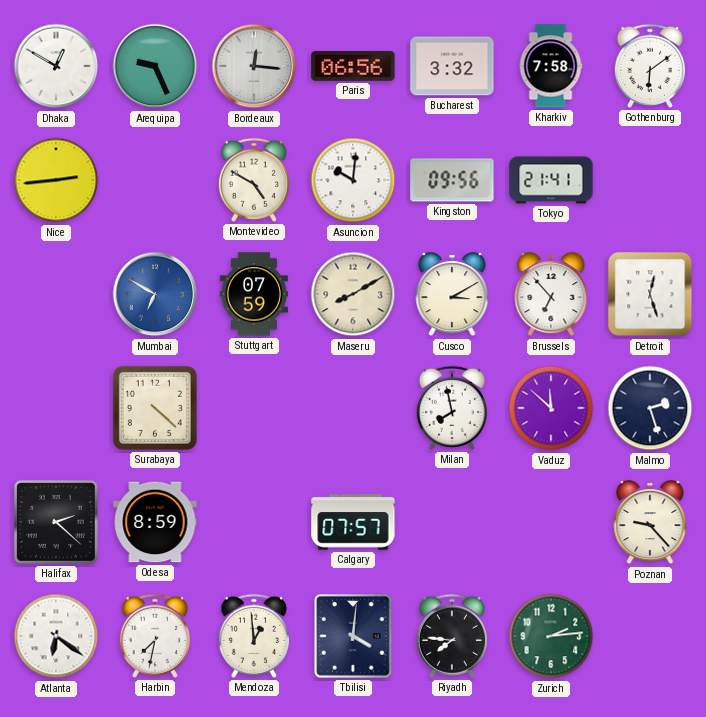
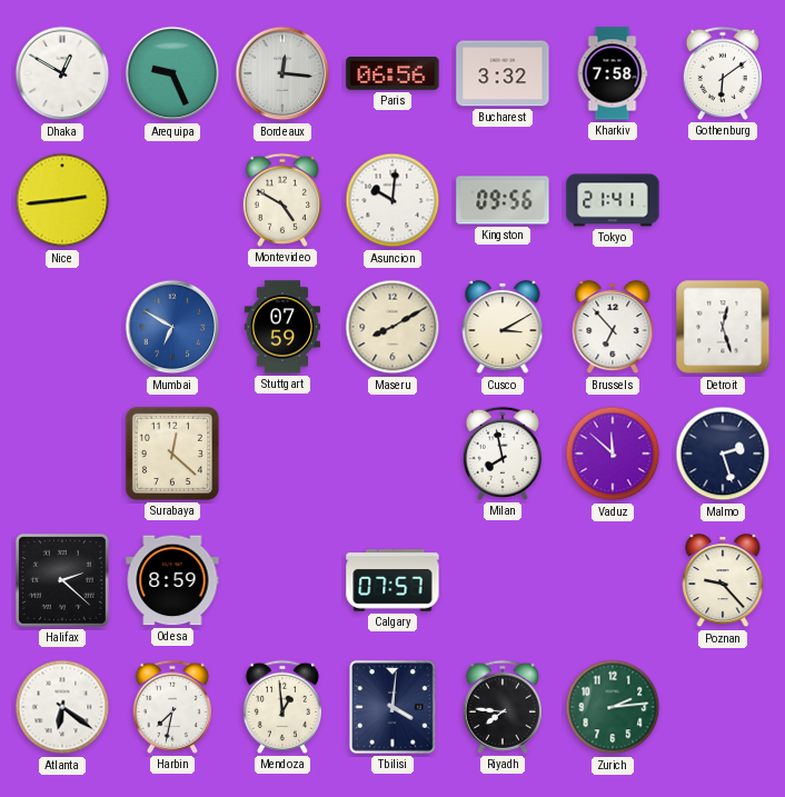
Surabaya: 4:22 -> 12:22
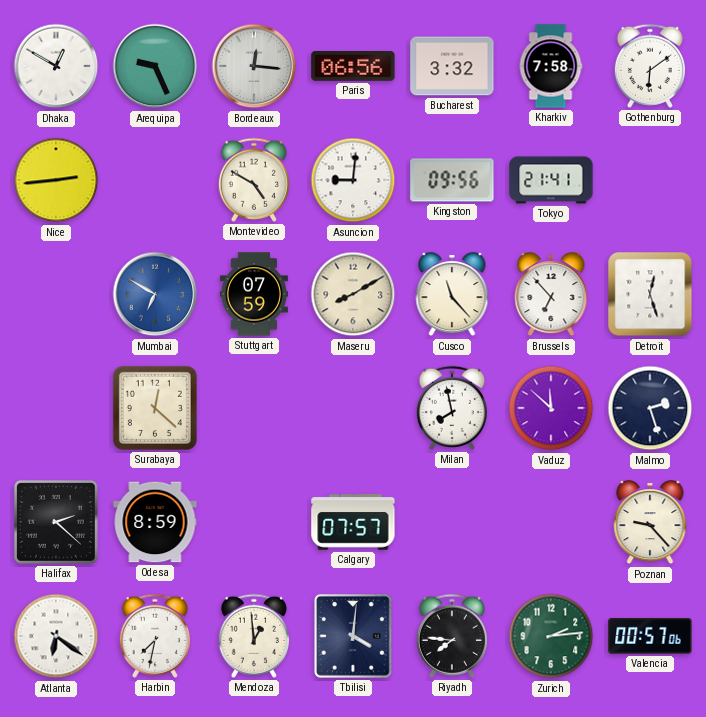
Asuncion: 10:01 -> 9:01
Cusco: 3:10 -> 11:23
Valencia: none -> 00:57
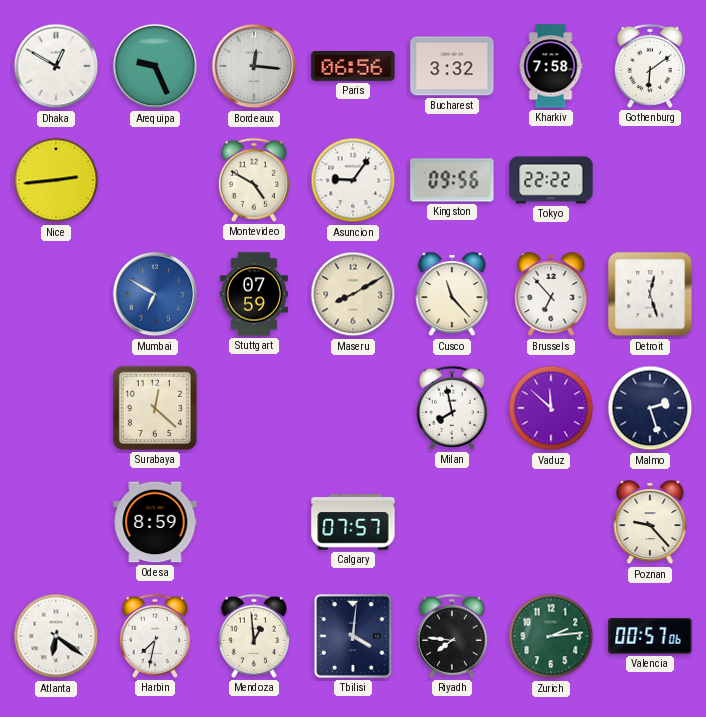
Asuncion: 9:01 -> 9:06
Tokyo: 21:41 -> 22:22
Halifax: 2:22 -> none
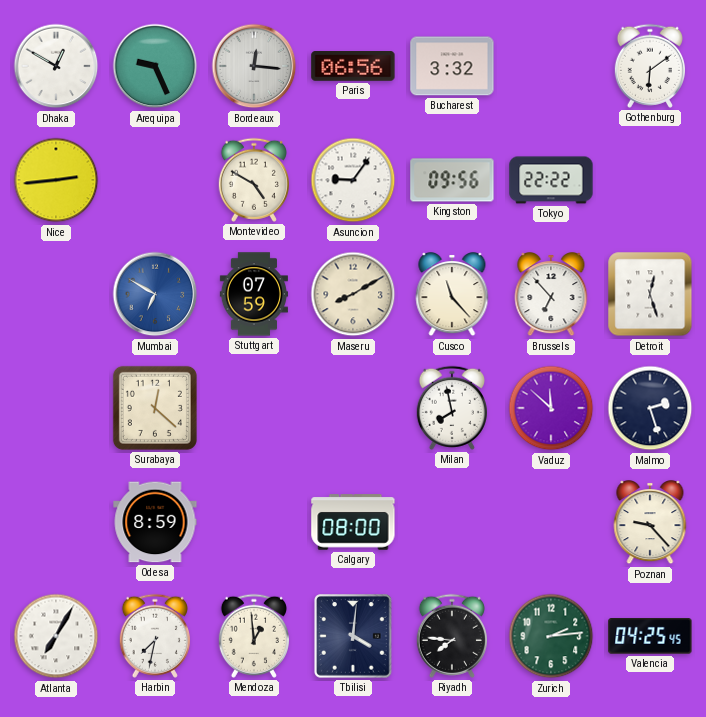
Kharkiv: 7:58 -> none
Calgary: 07:57 -> 08:00
Atlanta: 6:21 -> 7:05
Valencia: 00:57 -> 04:25
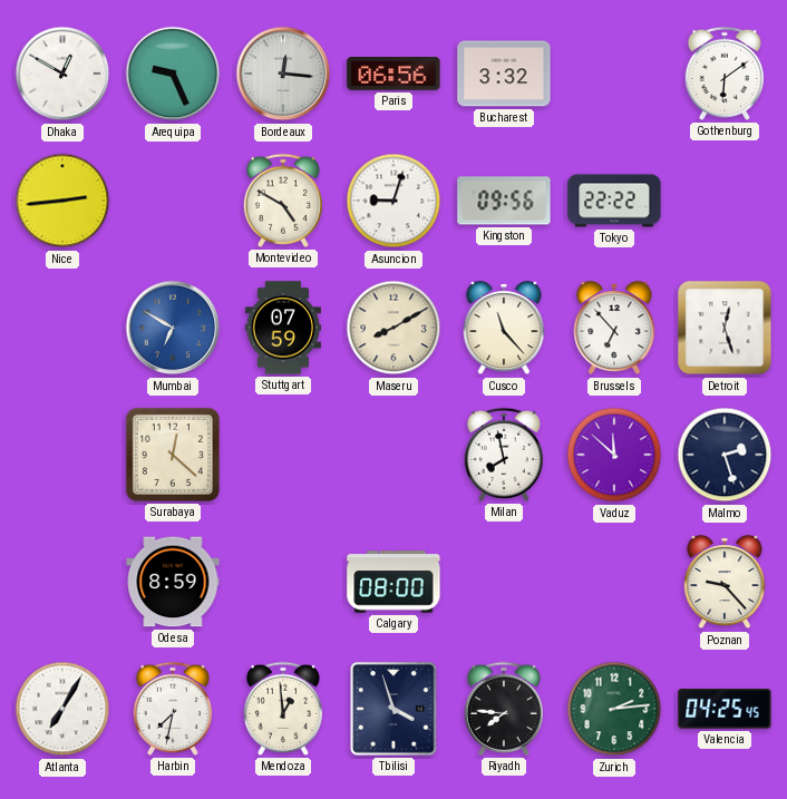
Asuncion: 9:06 -> 9:03
Tbilisi: 4:01 -> 3:57
